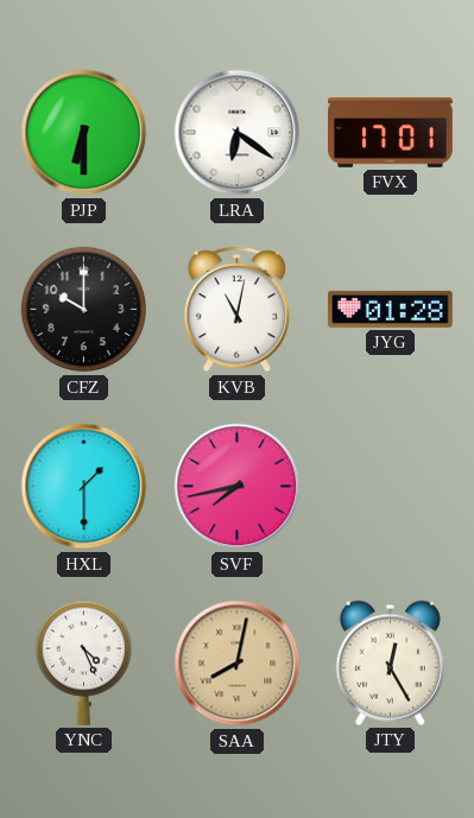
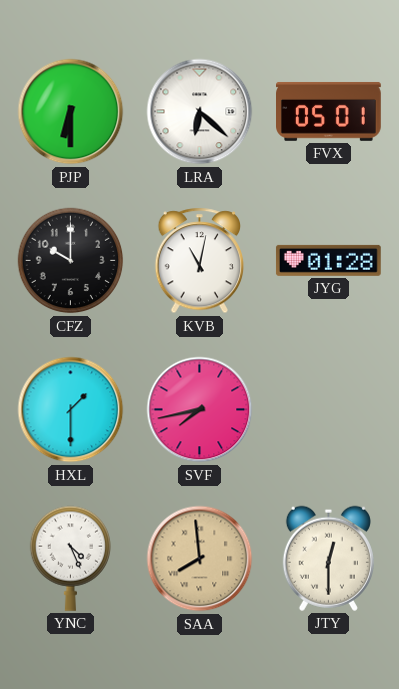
LRA: 6:21 -> 6:22
FVX: 17:01 -> 05:01
SAA: 8:02 -> 7:59
JTY: 12:25 -> 12:30
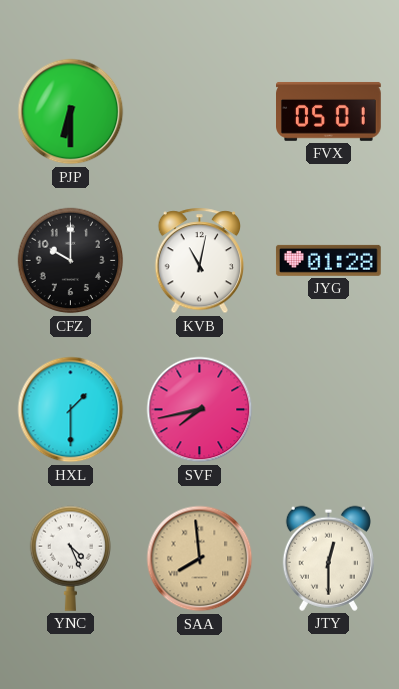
LRA: 6:22 -> none
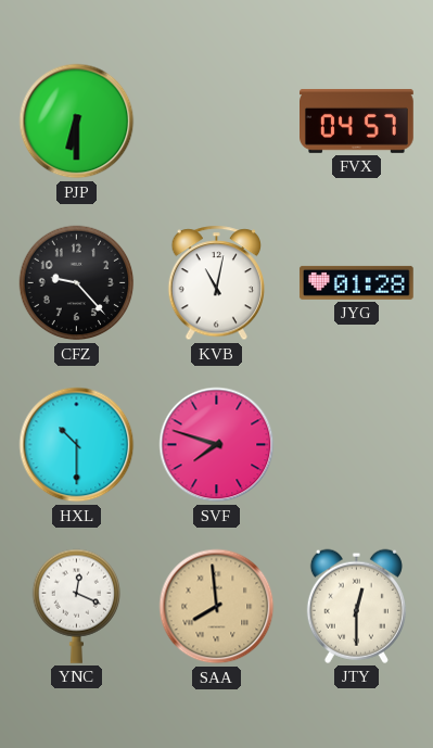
FVX: 05:01 -> 04:57
CFZ: 10:00 -> 9:23
HXL: 1:30 -> 10:30
SVF: 7:43 -> 7:48
YNC: 4:26 -> 12:19
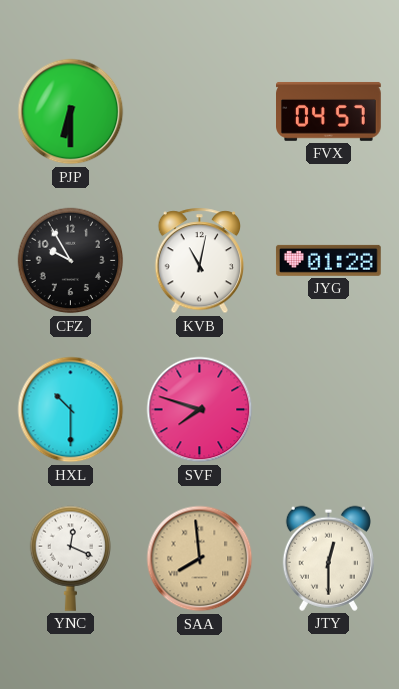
CFZ: 9:23 -> 9:55
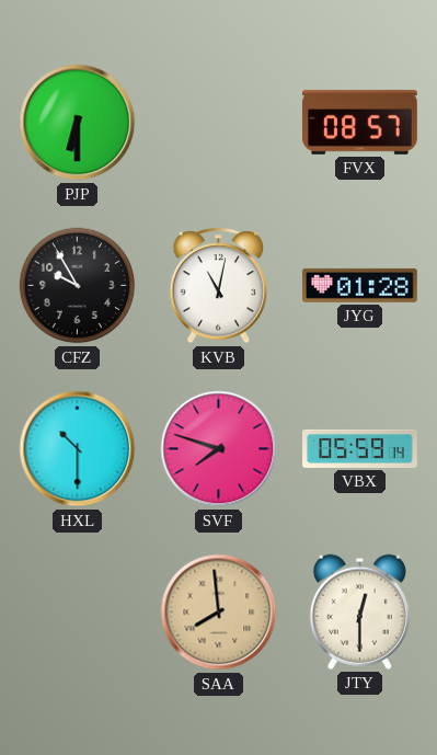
FVX: 04:57 -> 08:57
VBX: none -> 05:59
YNC: 12:19 -> none
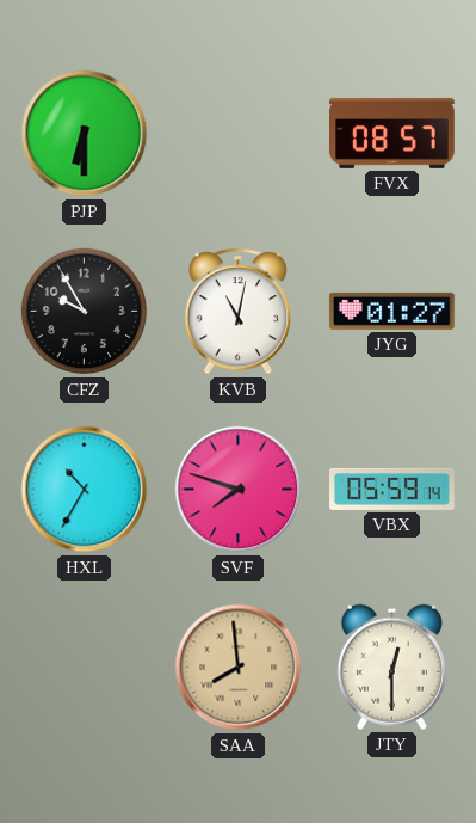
JYG: 01:28 -> 01:27
HXL: 10:30 -> 10:35
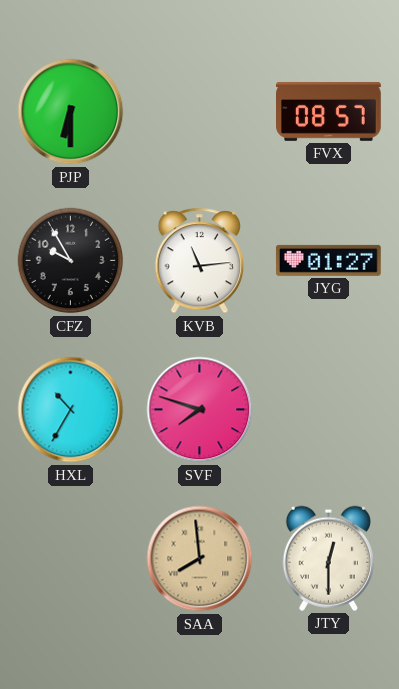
KVB: 11:02 -> 11:14
VBX: 05:59 -> none
